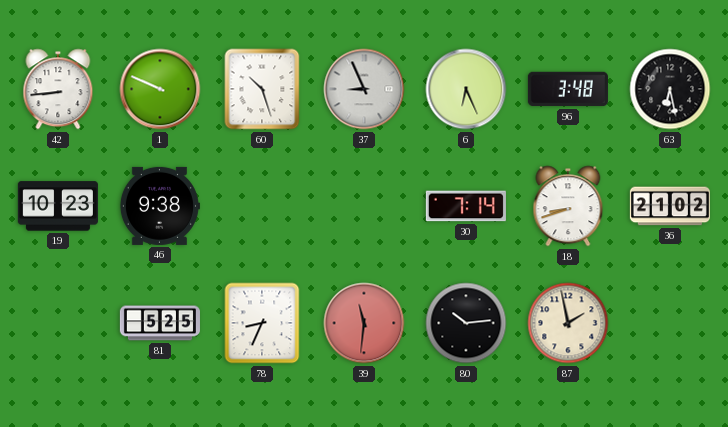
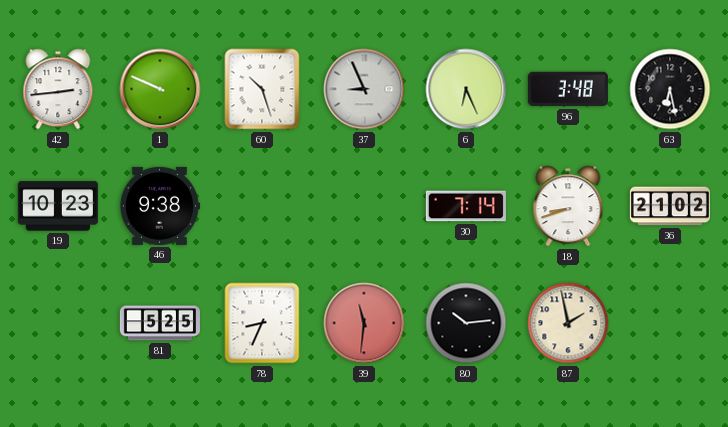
42: 8:44 -> 2:44
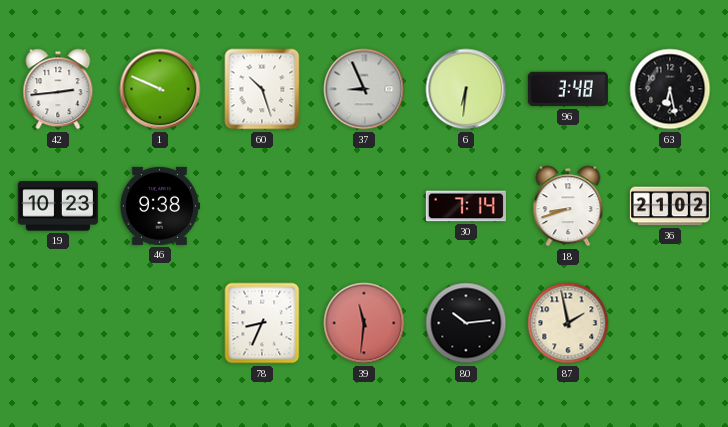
6: 6:26 -> 6:31
81: 5:25 -> none
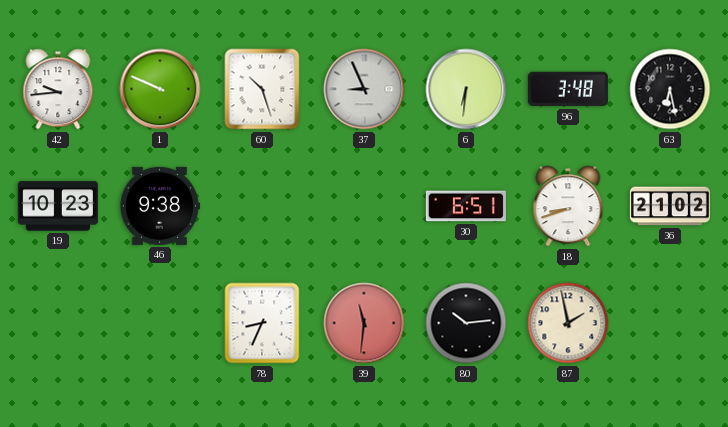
42: 2:44 -> 9:44
30: 7:14 -> 6:51
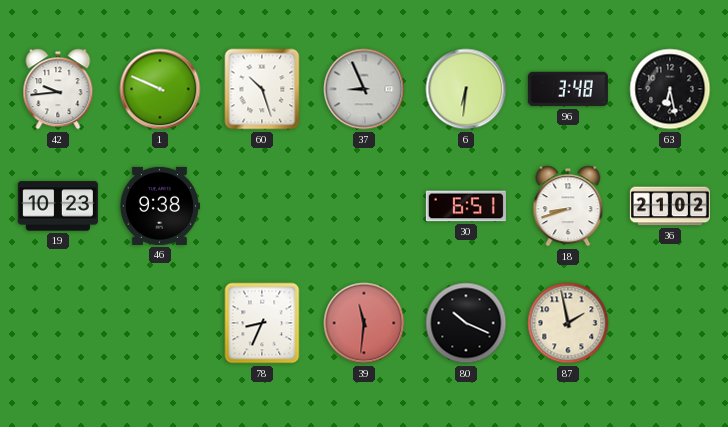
80: 10:14 -> 10:19
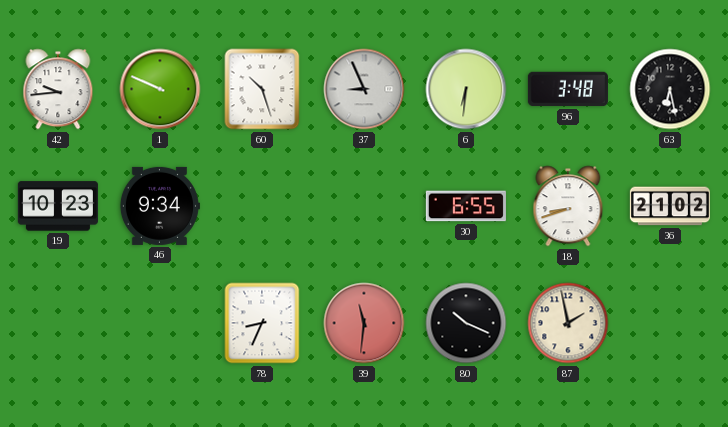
46: 9:38 -> 9:34
30: 6:51 -> 6:55
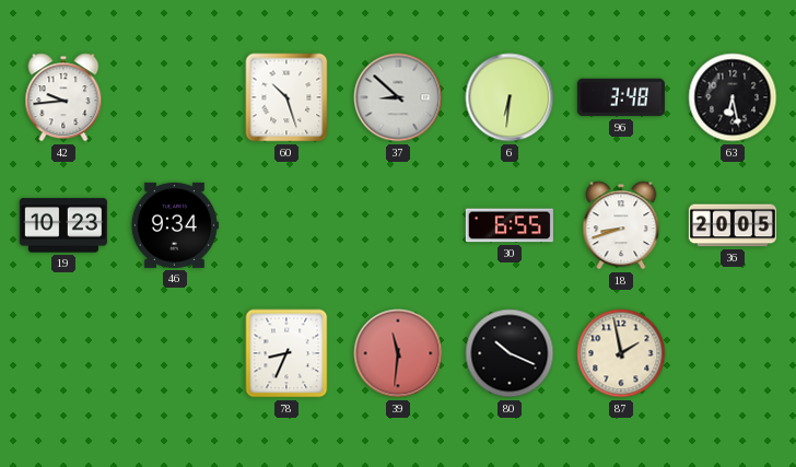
1: 9:49 -> none
37: 8:56 -> 8:52
36: 21:02 -> 20:05
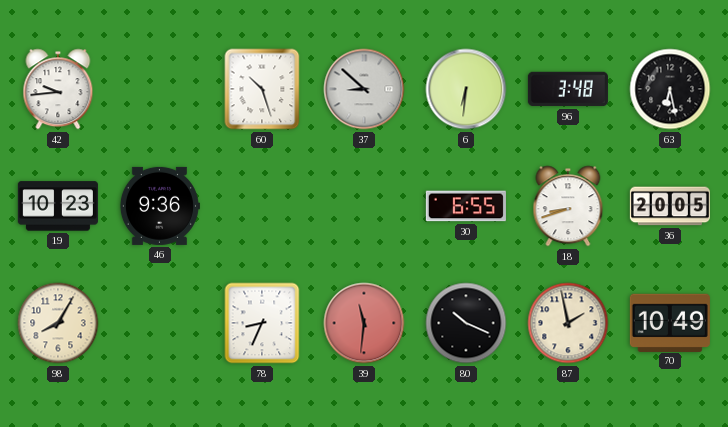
46: 9:34 -> 9:36
98: none -> 8:05
70: none -> 10:49
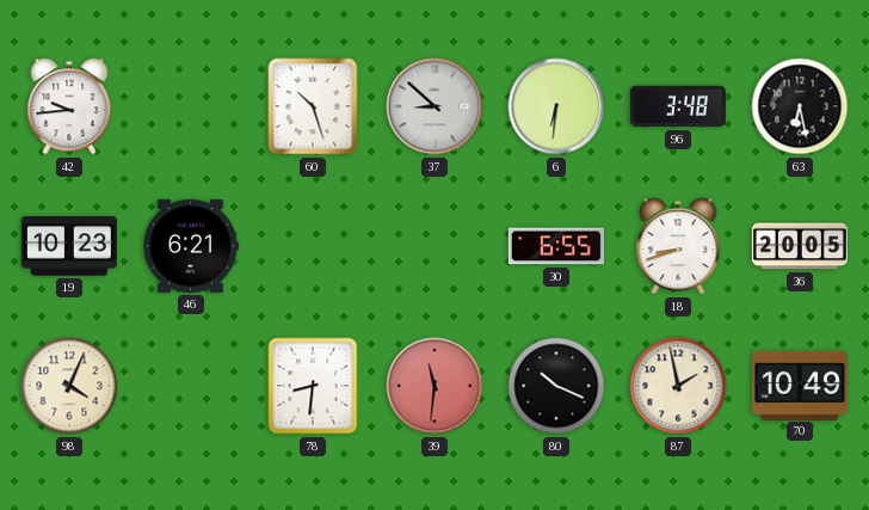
46: 9:36 -> 6:21
98: 8:05 -> 4:04
78: 8:34 -> 8:31
